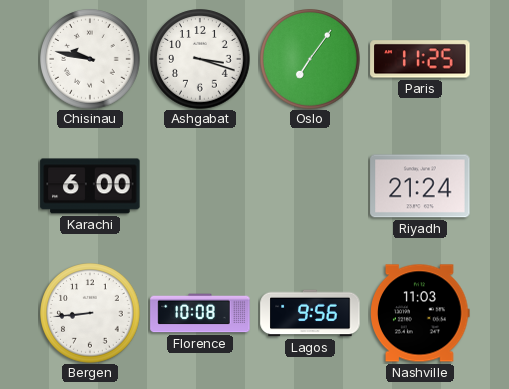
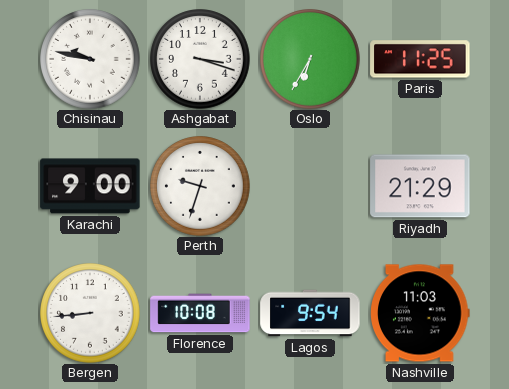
Oslo: 7:06 -> 6:35
Karachi: 6:00 -> 9:00
Perth: none -> 9:33
Riyadh: 21:24 -> 21:29
Lagos: 9:56 -> 9:54
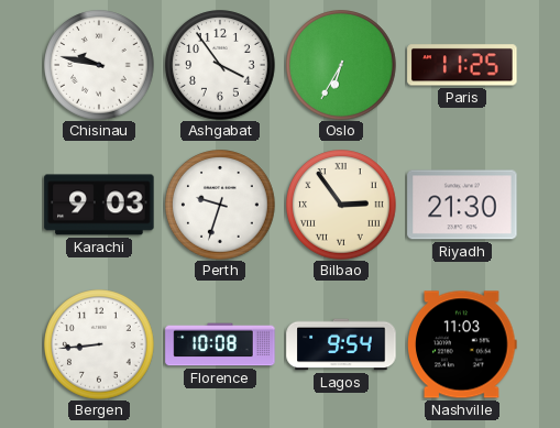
Ashgabat: 3:18 -> 3:54
Karachi: 9:00 -> 9:03
Bilbao: none -> 2:54
Riyadh: 21:29 -> 21:30
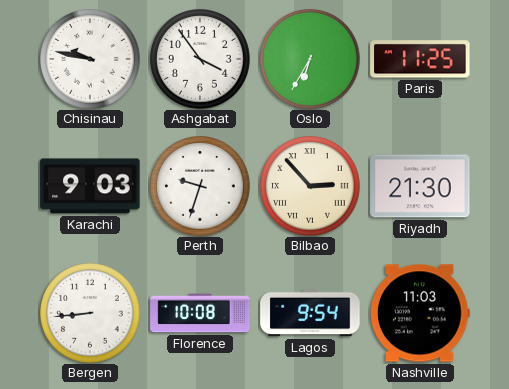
Bilbao: 2:54 -> 2:53
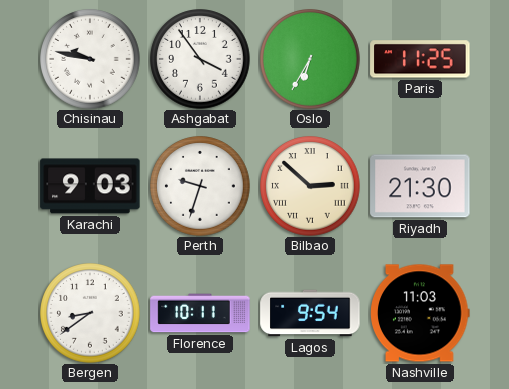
Bilbao: 2:53 -> 2:52
Bergen: 8:44 -> 8:39
Florence: 10:08 -> 10:11
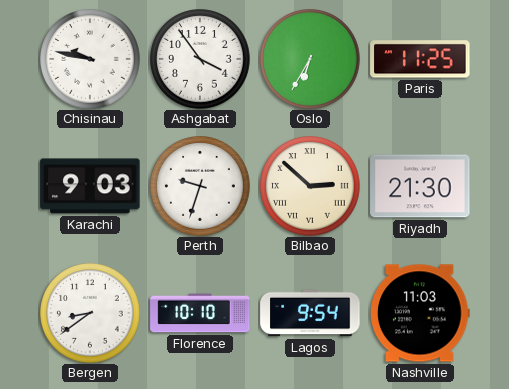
Florence: 10:11 -> 10:10
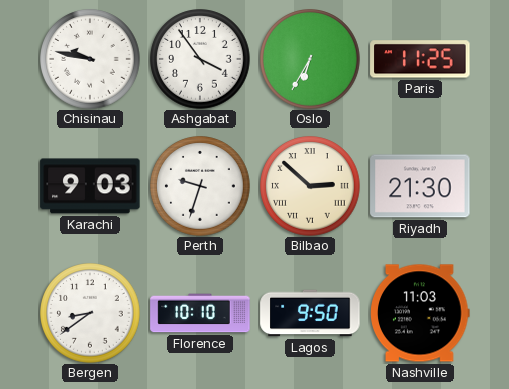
Lagos: 9:54 -> 9:50
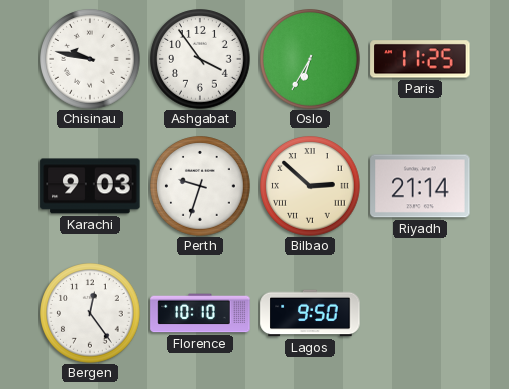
Riyadh: 21:30 -> 21:14
Bergen: 8:39 -> 12:24
Nashville: 11:03 -> none
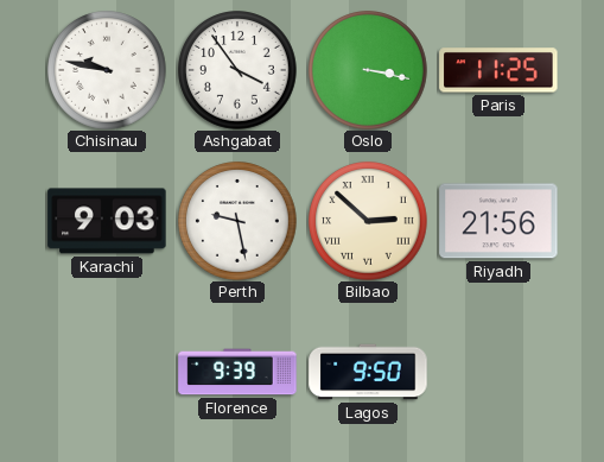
Oslo: 6:35 -> 3:17
Perth: 9:33 -> 9:28
Riyadh: 21:14 -> 21:56
Bergen: 12:24 -> none
Florence: 10:10 -> 9:39
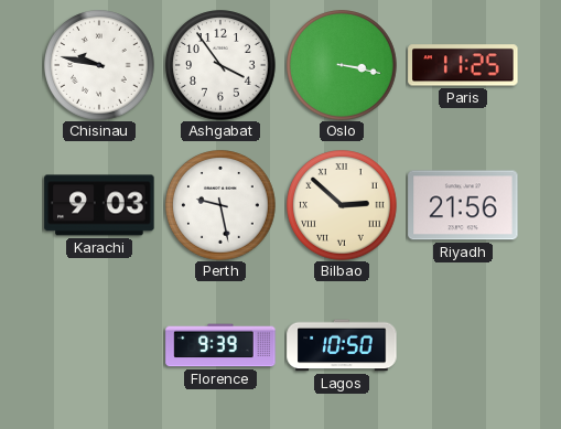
Lagos: 9:50 -> 10:50
